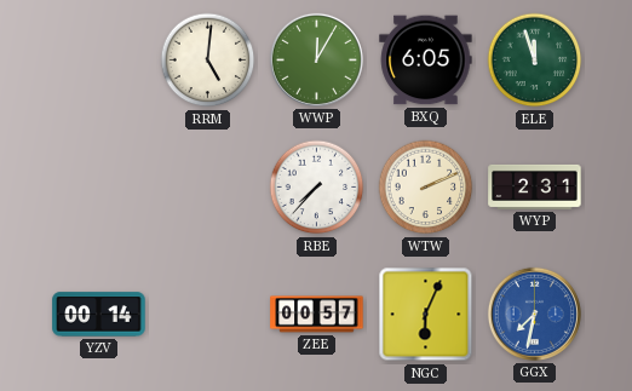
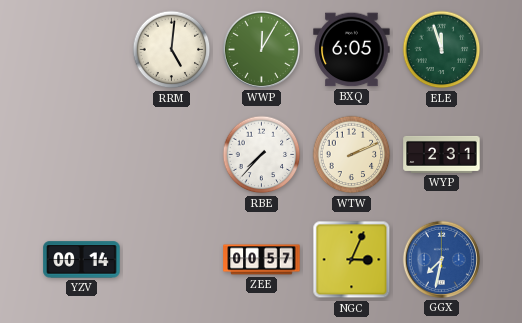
NGC: 6:04 -> 3:04
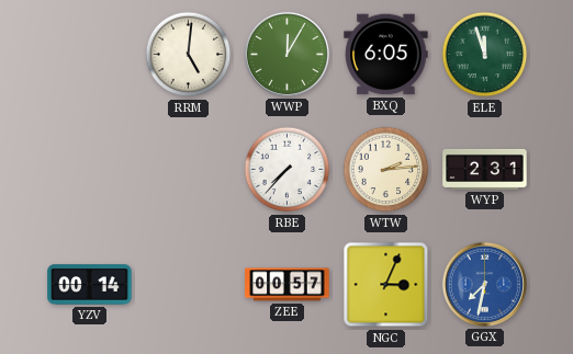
WTW: 2:11 -> 2:14
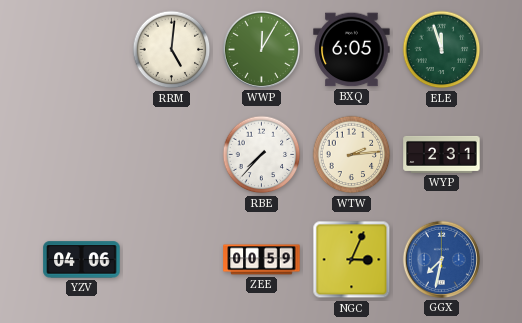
YZV: 00:14 -> 04:06
ZEE: 00:57 -> 00:59
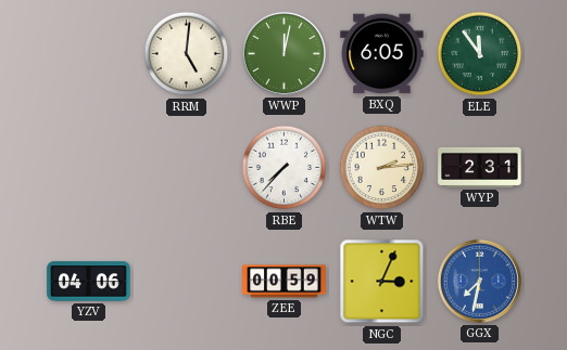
WWP: 12:05 -> 12:02
ELE: 11:57 -> 11:54
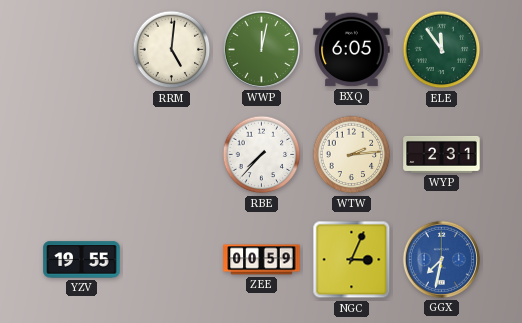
YZV: 04:06 -> 19:55
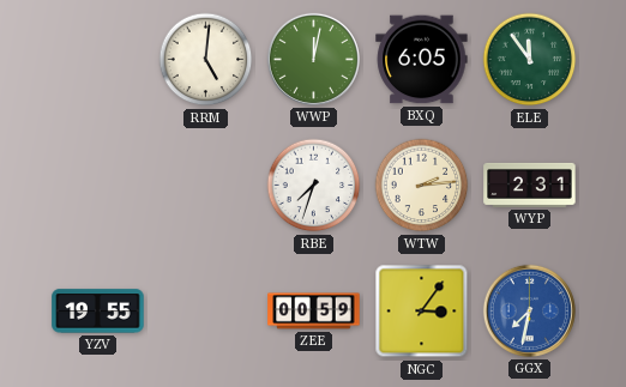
RBE: 7:37 -> 7:33
NGC: 3:04 -> 3:06
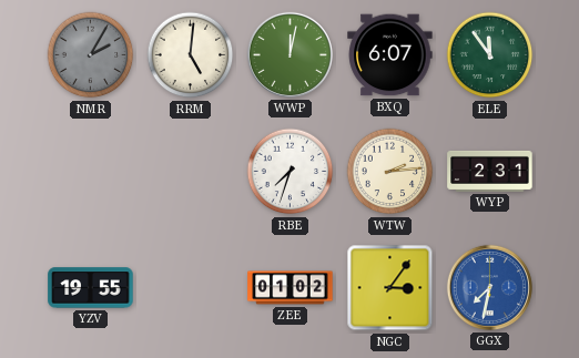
NMR: none -> 2:05
BXQ: 6:05 -> 6:07
ZEE: 00:59 -> 01:02
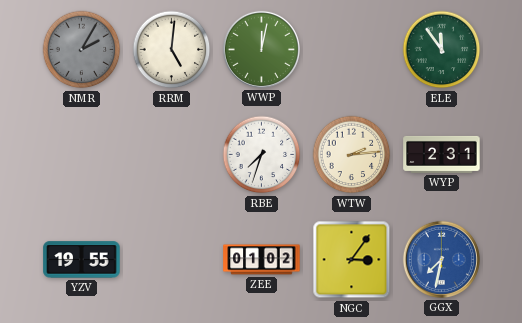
BXQ: 6:07 -> none
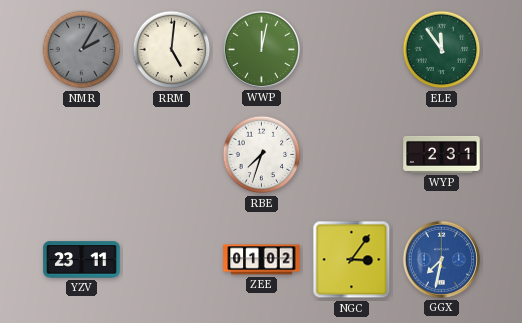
WTW: 2:14 -> none
YZV: 19:55 -> 23:11
